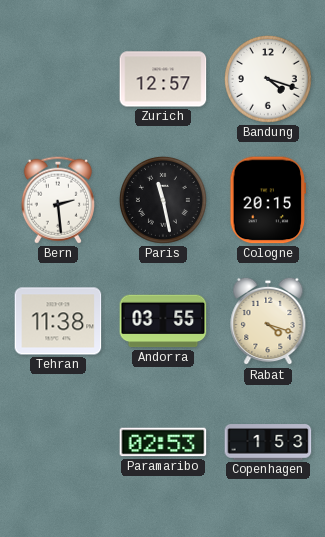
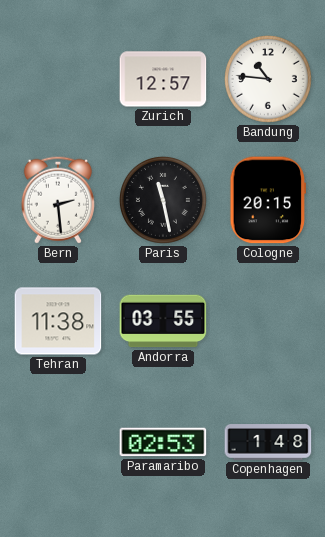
Bandung: 4:18 -> 10:46
Rabat: 4:18 -> none
Copenhagen: 1:53 -> 1:48
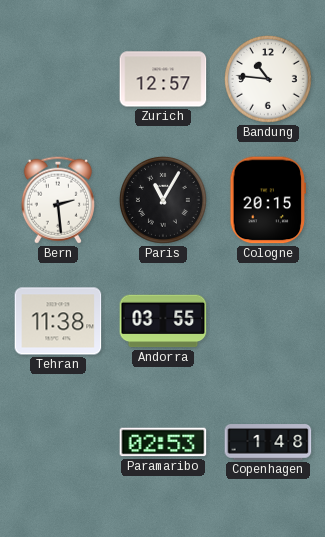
Paris: 11:28 -> 11:05
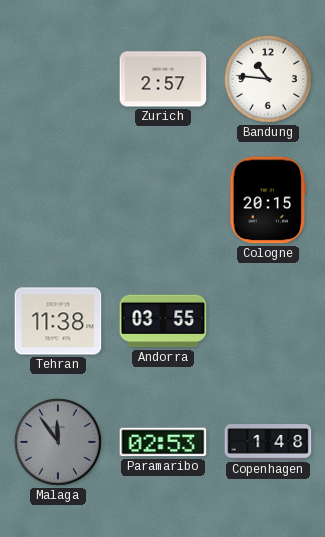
Zurich: 12:57 -> 2:57
Bern: 2:29 -> none
Paris: 11:05 -> none
Malaga: none -> 11:54
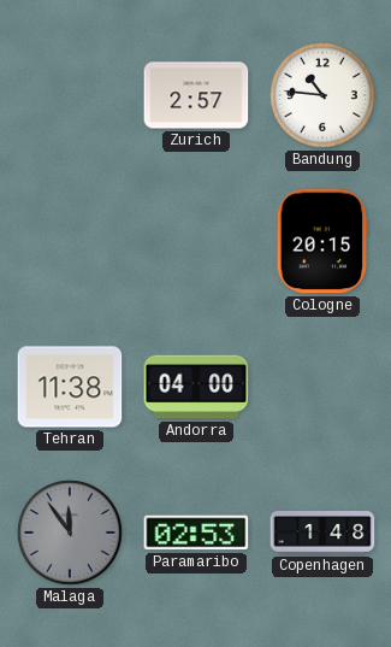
Andorra: 03:55 -> 04:00
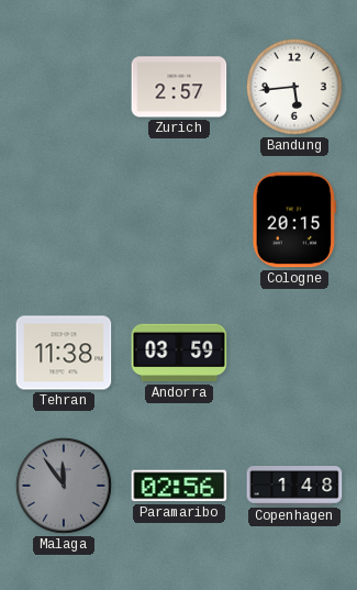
Bandung: 10:46 -> 5:44
Andorra: 04:00 -> 03:59
Paramaribo: 02:53 -> 02:56
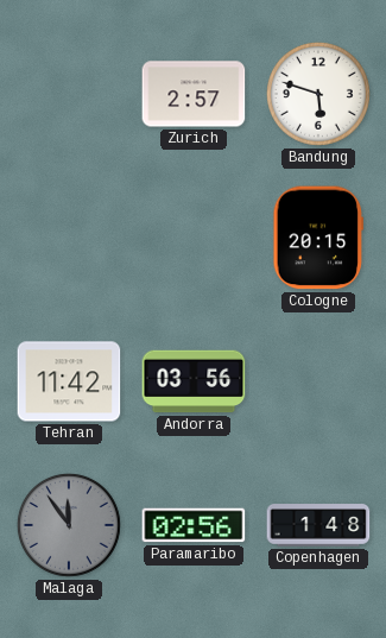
Bandung: 5:44 -> 5:48
Tehran: 11:38 -> 11:42
Andorra: 03:59 -> 03:56
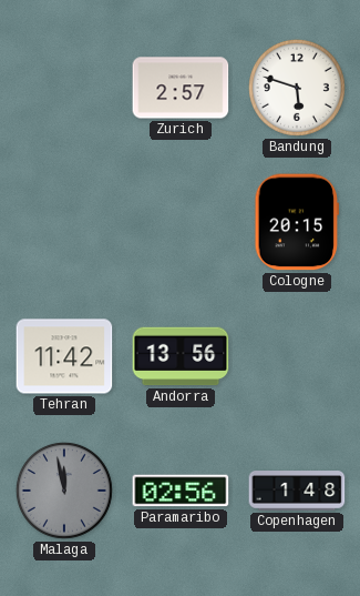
Andorra: 03:56 -> 13:56
Malaga: 11:54 -> 11:58
